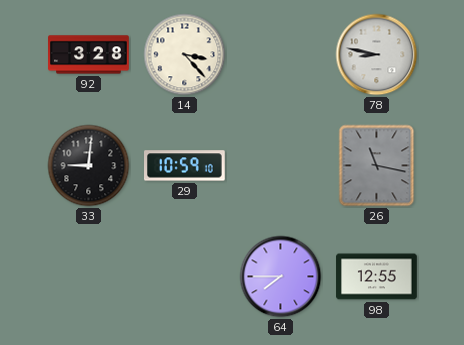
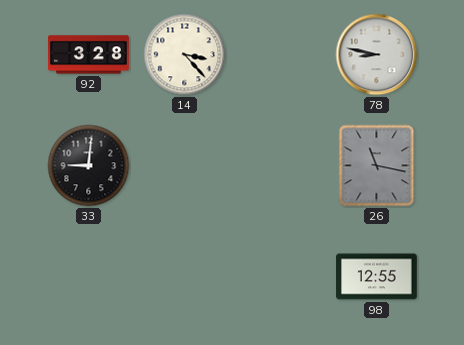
29: 10:59 -> none
64: 7:45 -> none
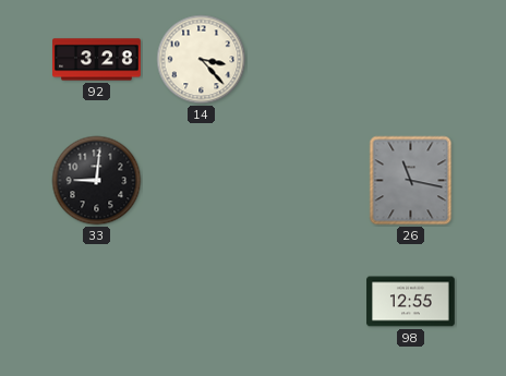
78: 8:47 -> none
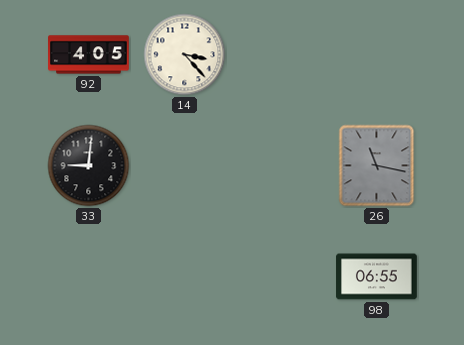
92: 3:28 -> 4:05
98: 12:55 -> 06:55
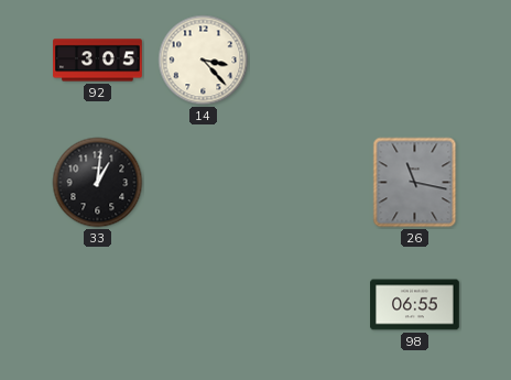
92: 4:05 -> 3:05
33: 9:01 -> 1:01
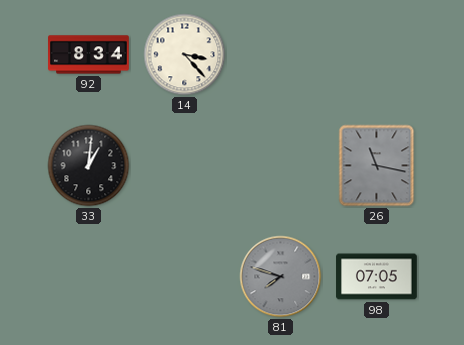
92: 3:05 -> 8:34
81: none -> 7:48
98: 06:55 -> 07:05
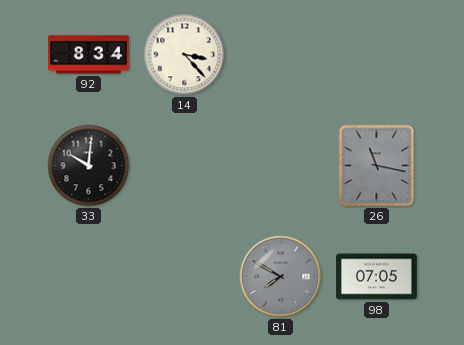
33: 1:01 -> 10:01
81: 7:48 -> 7:50
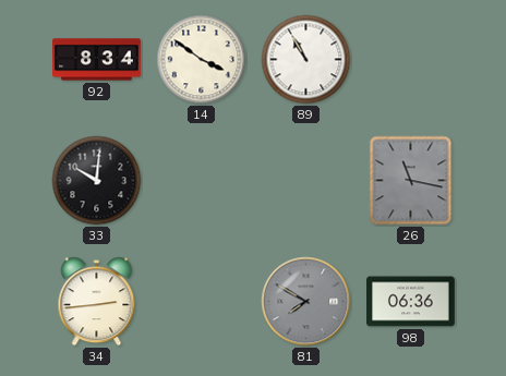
14: 3:23 -> 3:51
89: none -> 10:55
34: none -> 2:44
98: 07:05 -> 06:36
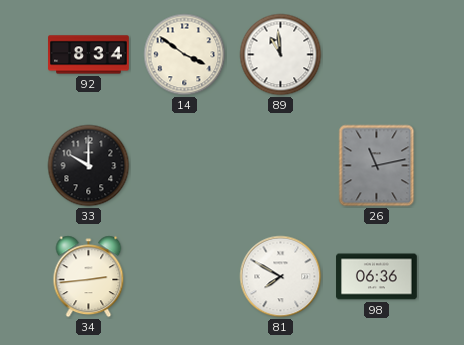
89: 10:55 -> 10:59
33: 10:01 -> 10:00
26: 11:17 -> 11:13
81 dial: grey -> white
